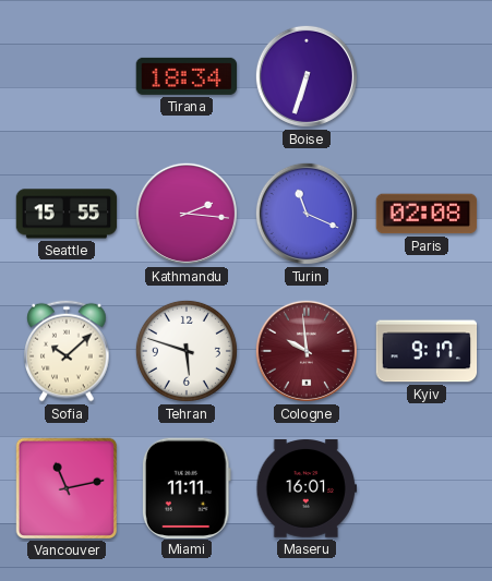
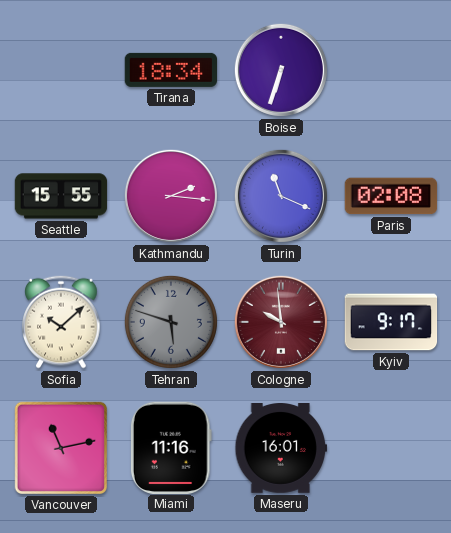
Tehran dial: white -> grey
Miami: 11:11 -> 11:16
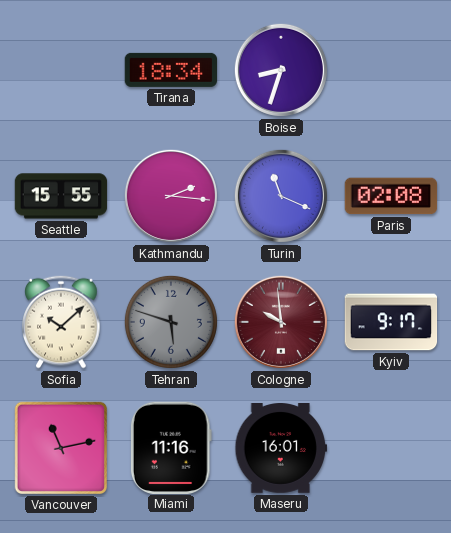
Boise: 6:33 -> 8:33
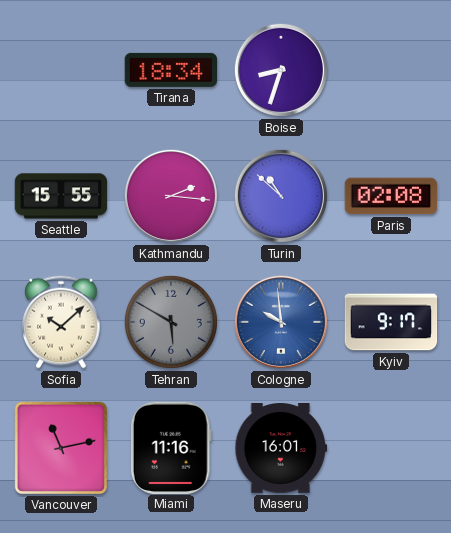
Turin: 11:19 -> 10:52
Tehran: 5:48 -> 5:50
Cologne dial: burgundy -> blue
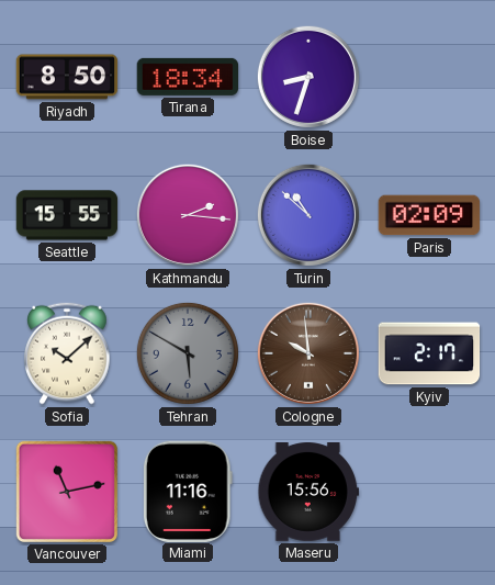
Riyadh: none -> 8:50
Paris: 02:08 -> 02:09
Cologne dial: blue -> brown
Kyiv: 9:17 -> 2:17
Maseru: 16:01 -> 15:56
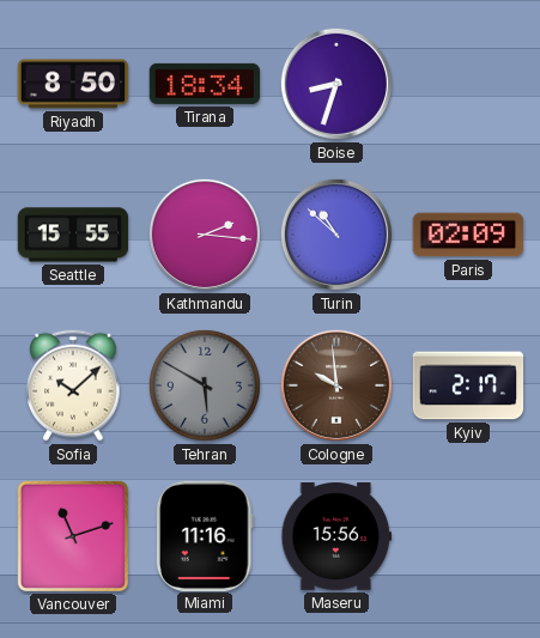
Vancouver: 11:13 -> 11:12
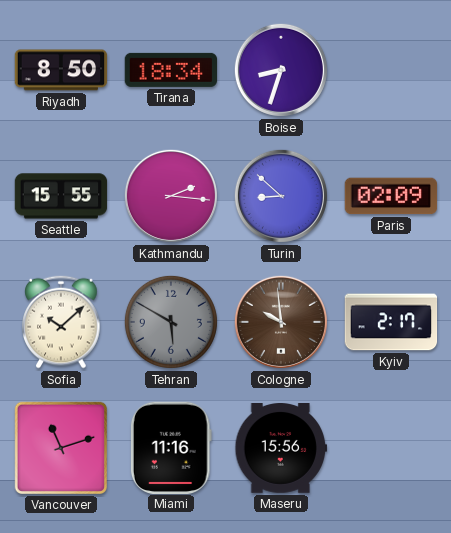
Turin: 10:52 -> 8:52
